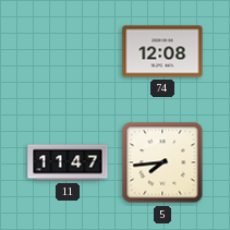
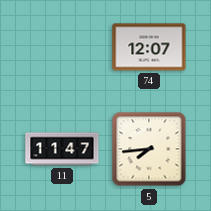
74: 12:08 -> 12:07
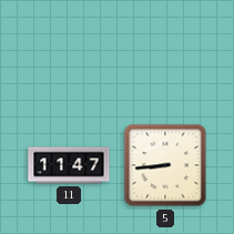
74: 12:07 -> none
5: 7:44 -> 8:44
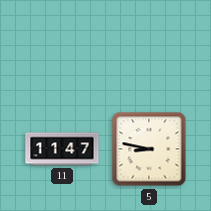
5: 8:44 -> 8:47
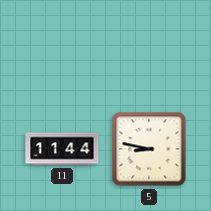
11: 11:47 -> 11:44
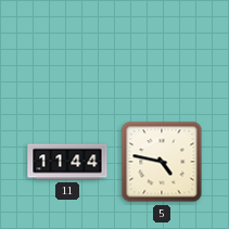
5: 8:47 -> 4:47
